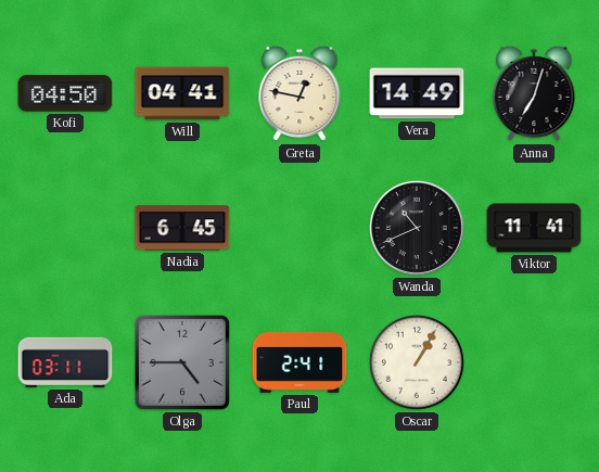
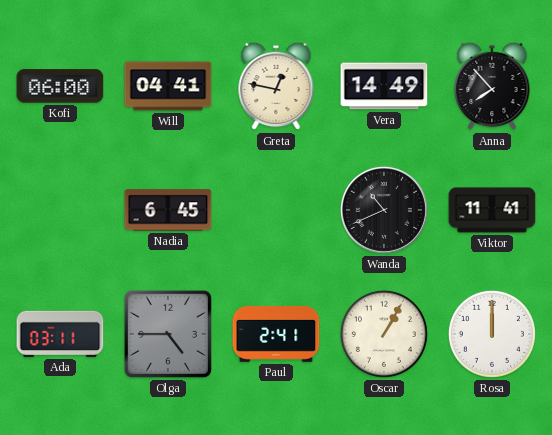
Kofi: 04:50 -> 06:00
Anna: 7:03 -> 7:53
Rosa: none -> 12:00
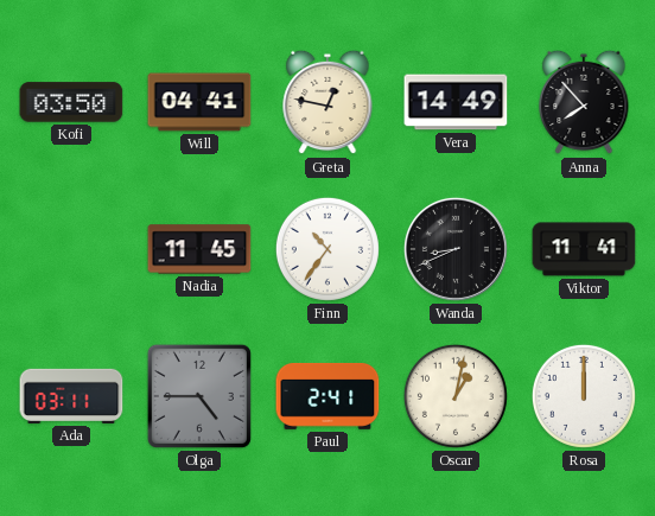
Kofi: 06:00 -> 03:50
Nadia: 6:45 -> 11:45
Finn: none -> 10:36
Wanda: 10:41 -> 8:41
Oscar: 1:05 -> 1:02
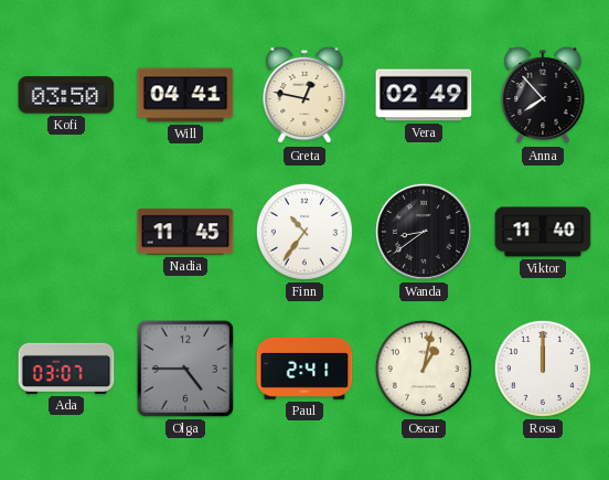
Vera: 14:49 -> 02:49
Wanda: 8:41 -> 8:39
Viktor: 11:41 -> 11:40
Ada: 03:11 -> 03:07
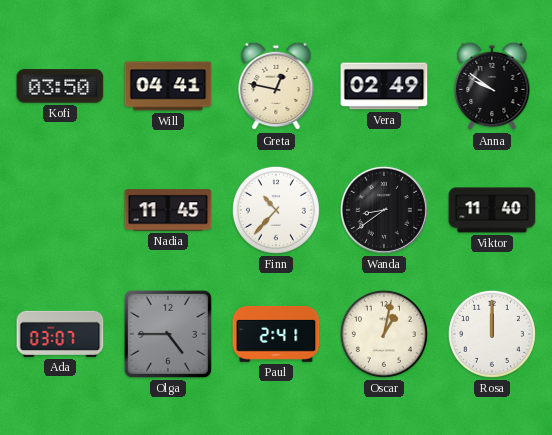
Anna: 7:53 -> 9:51
Finn: 10:36 -> 10:37
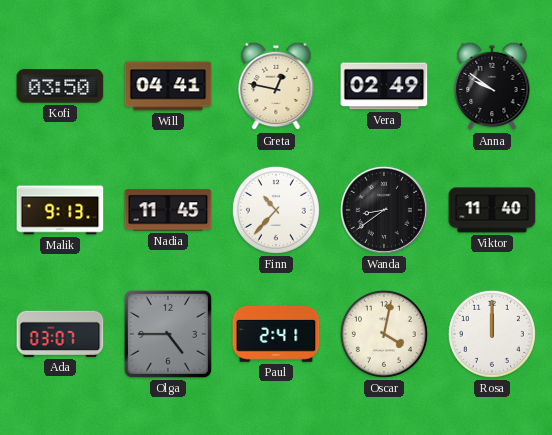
Malik: none -> 9:13
Oscar: 1:02 -> 4:02
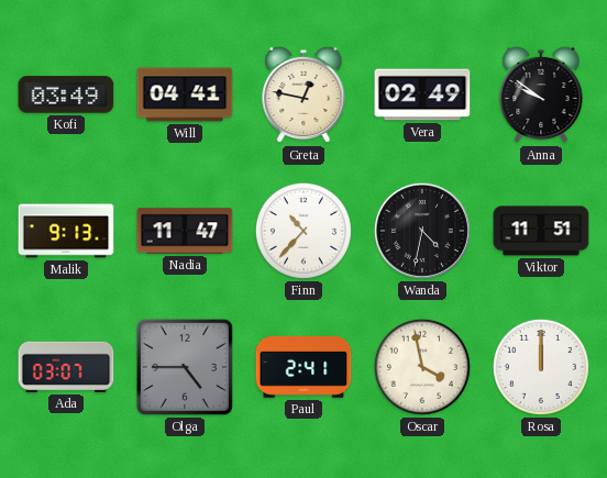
Kofi: 03:50 -> 03:49
Nadia: 11:45 -> 11:47
Wanda: 8:39 -> 4:32
Viktor: 11:40 -> 11:51
Oscar: 4:02 -> 3:58
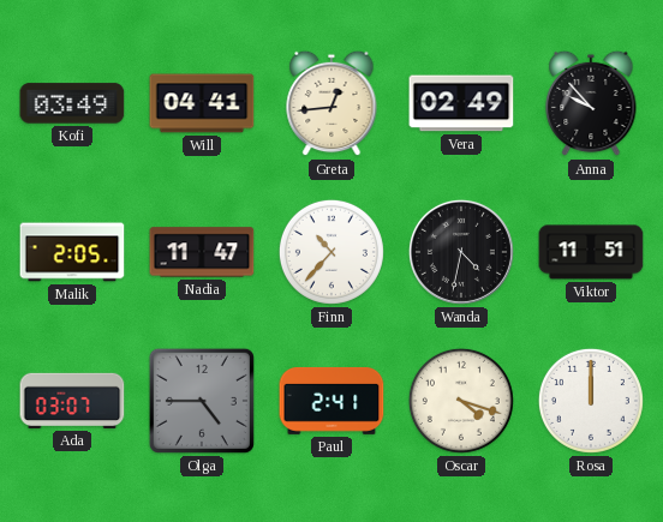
Greta: 12:47 -> 12:44
Anna: 9:51 -> 9:53
Malik: 9:13 -> 2:05
Oscar: 3:58 -> 4:18
